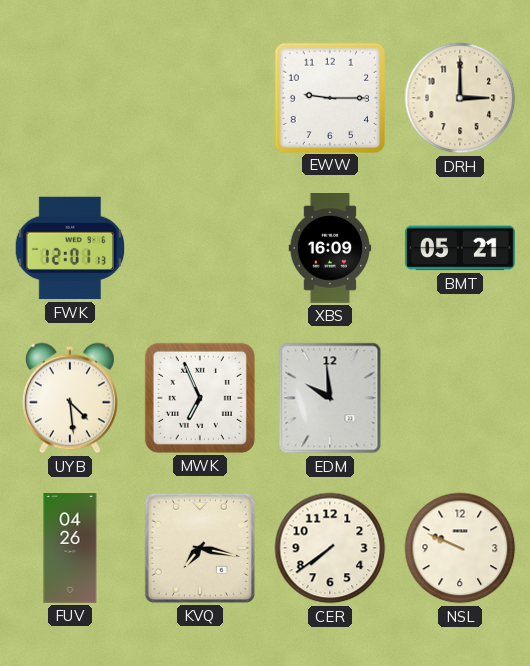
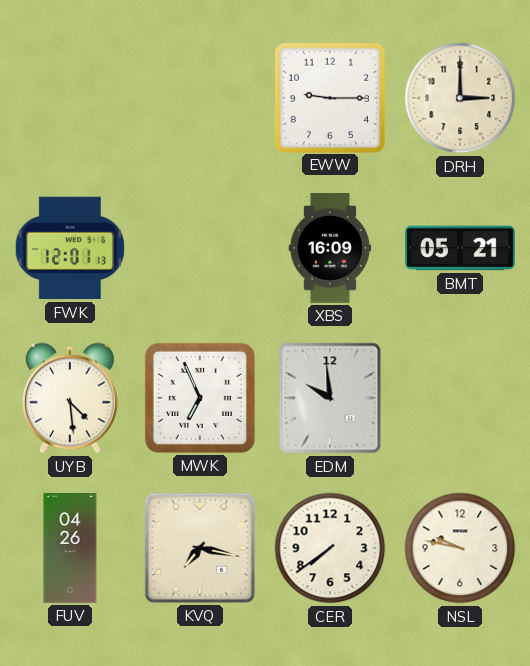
NSL: 9:49 -> 9:47
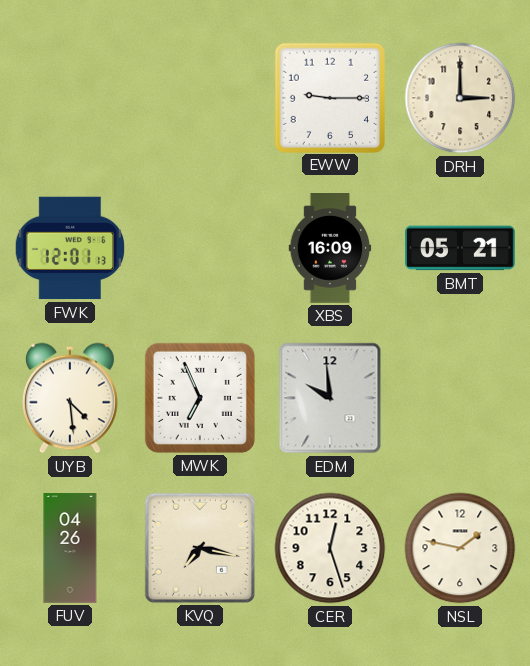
CER: 7:39 -> 12:27
NSL: 9:47 -> 1:47
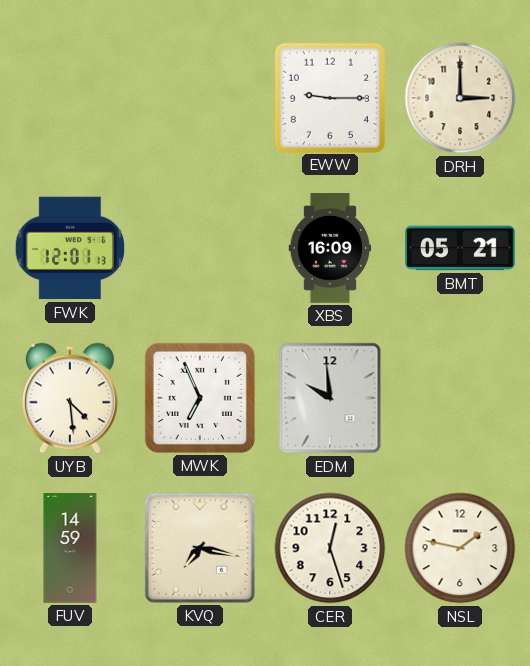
FUV: 04:26 -> 14:59
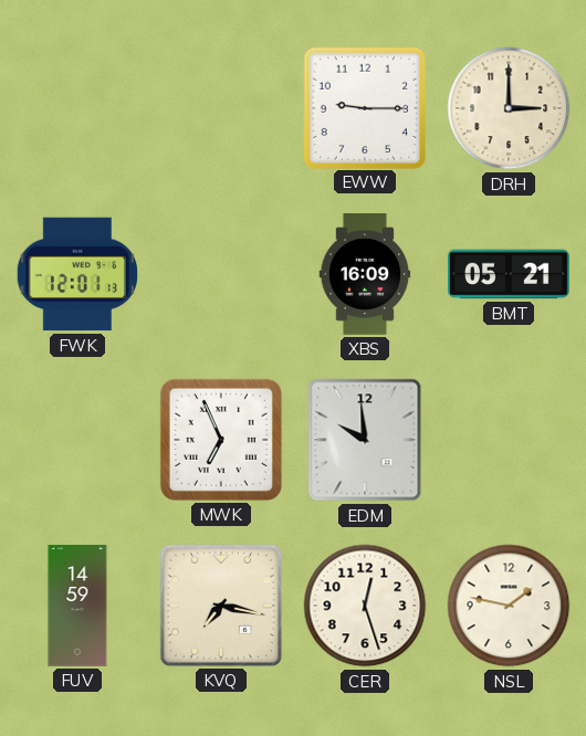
UYB: 4:29 -> none
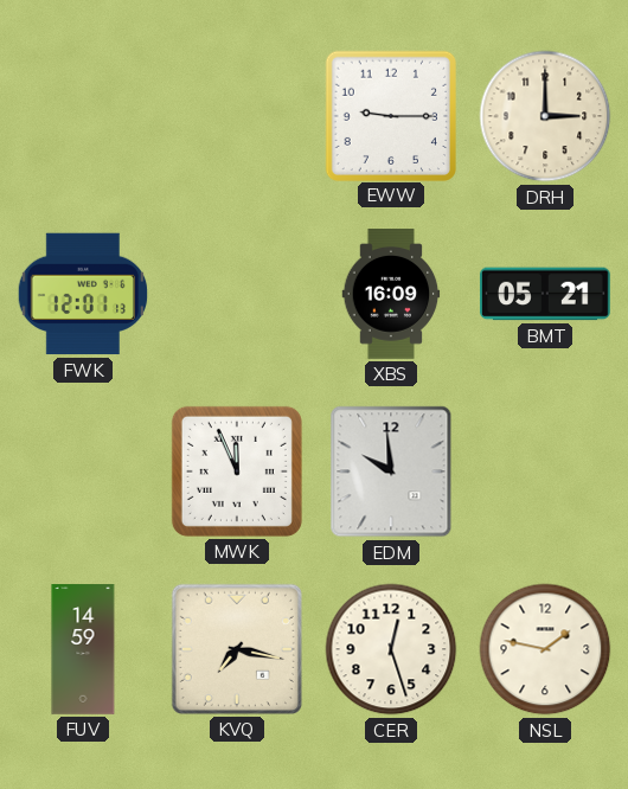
MWK: 6:56 -> 11:56
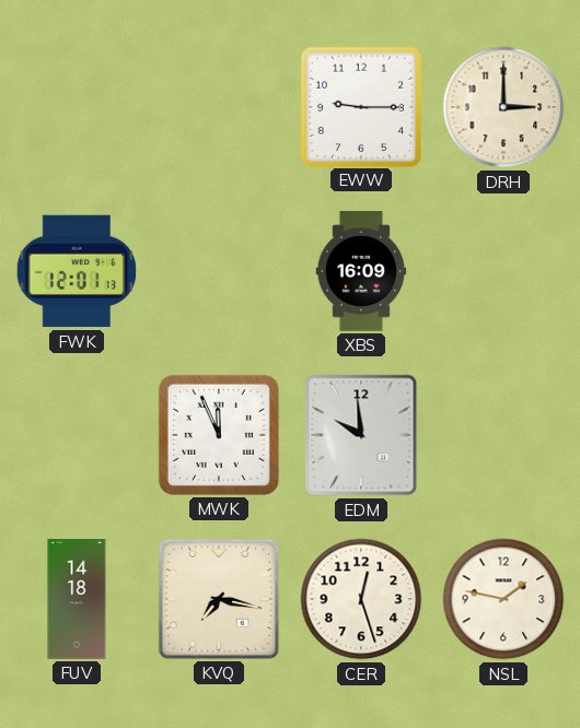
BMT: 05:21 -> none
FUV: 14:59 -> 14:18
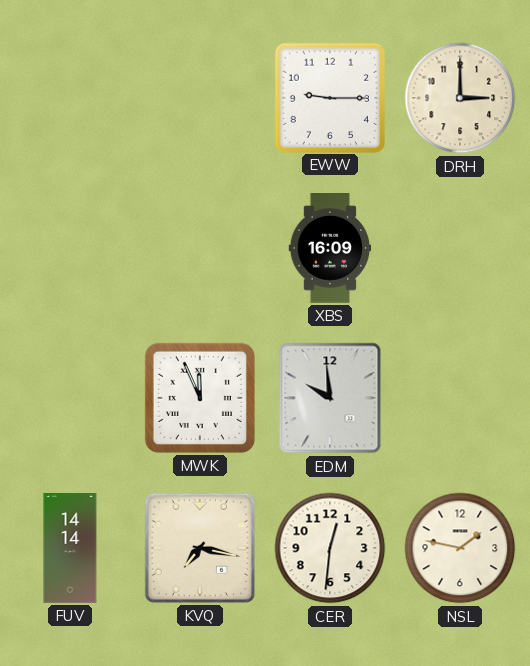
FWK: 12:01 -> none
FUV: 14:18 -> 14:14
CER: 12:27 -> 12:31
